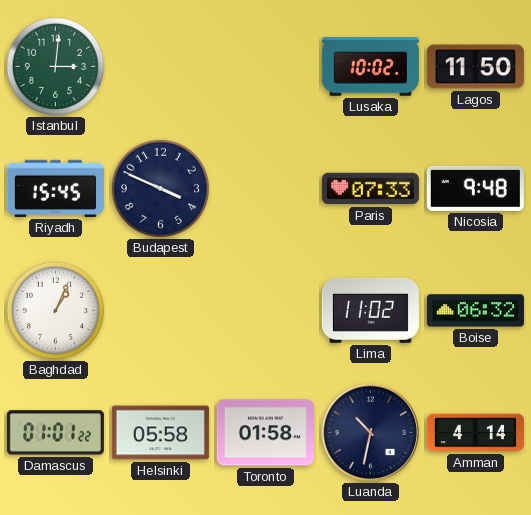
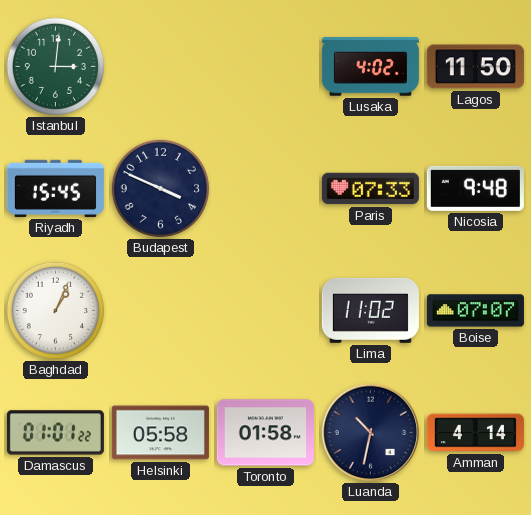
Lusaka: 10:02 -> 4:02
Boise: 06:32 -> 07:07
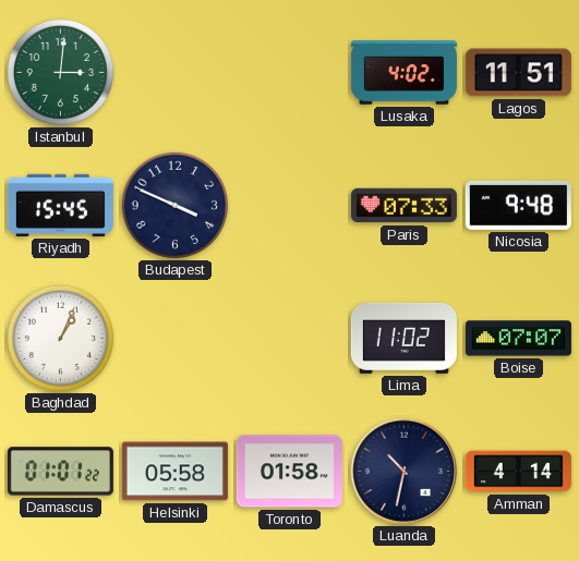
Lagos: 11:50 -> 11:51
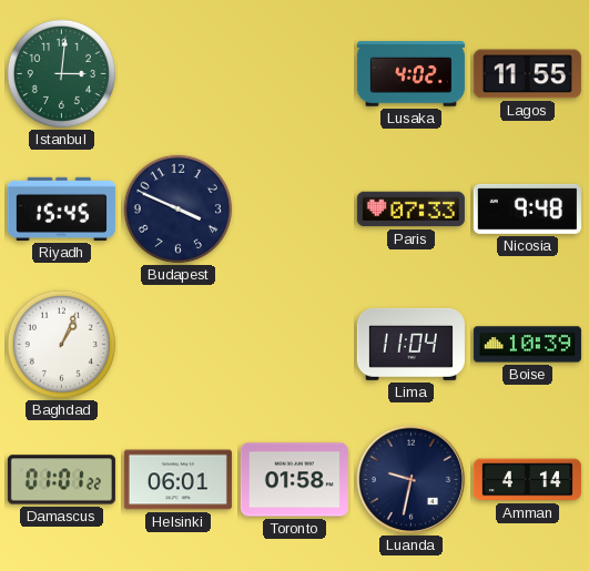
Lagos: 11:51 -> 11:55
Lima: 11:02 -> 11:04
Boise: 07:07 -> 10:39
Helsinki: 05:58 -> 06:01
Luanda: 10:32 -> 9:32
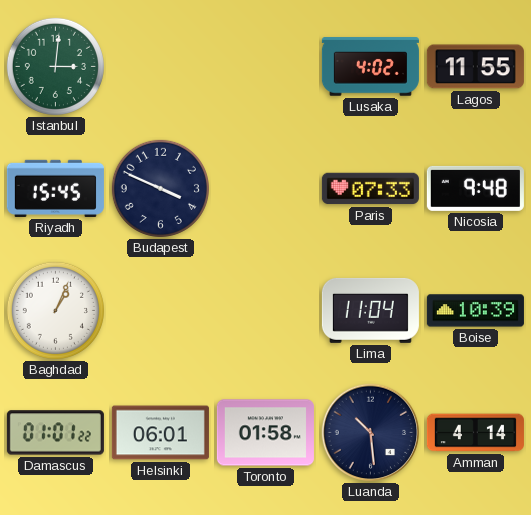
Luanda: 9:32 -> 10:29
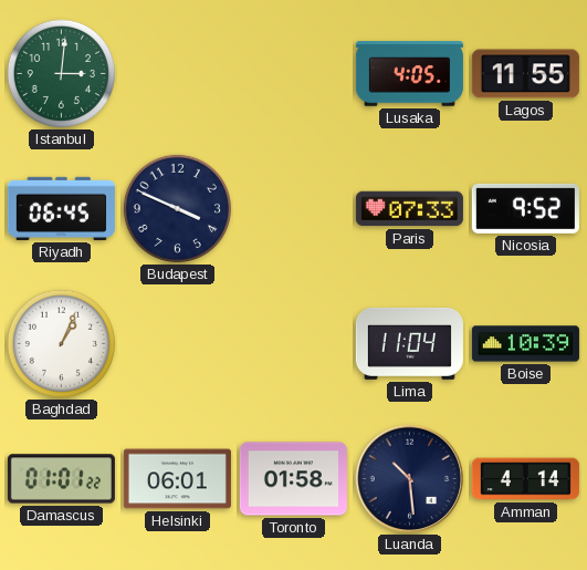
Lusaka: 4:02 -> 4:05
Riyadh: 15:45 -> 06:45
Nicosia: 9:48 -> 9:52
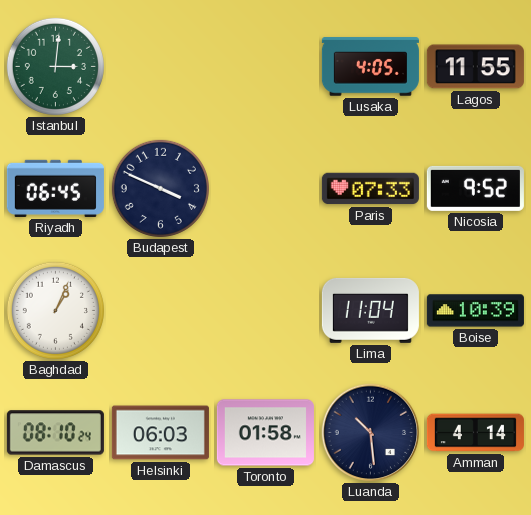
Damascus: 01:01 -> 08:10
Helsinki: 06:01 -> 06:03
